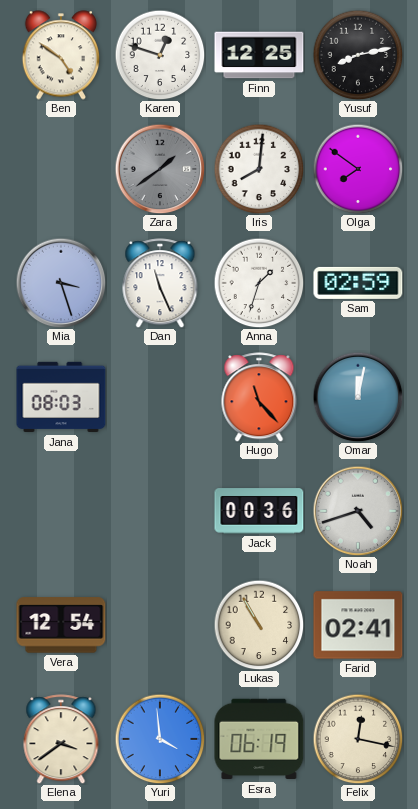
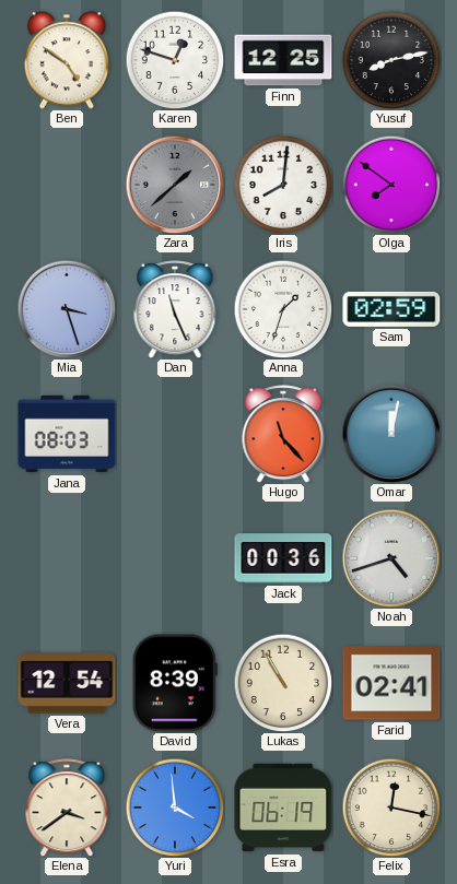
Zara: 1:39 -> 1:38
David: none -> 8:39
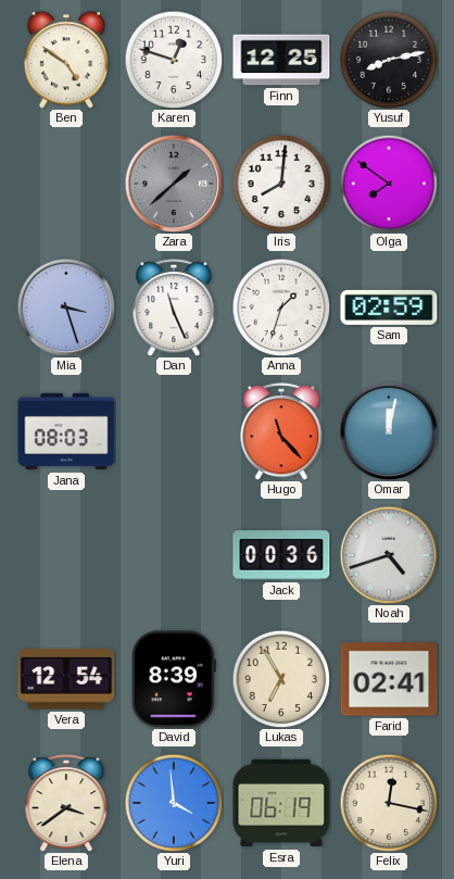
Lukas: 10:55 -> 6:55
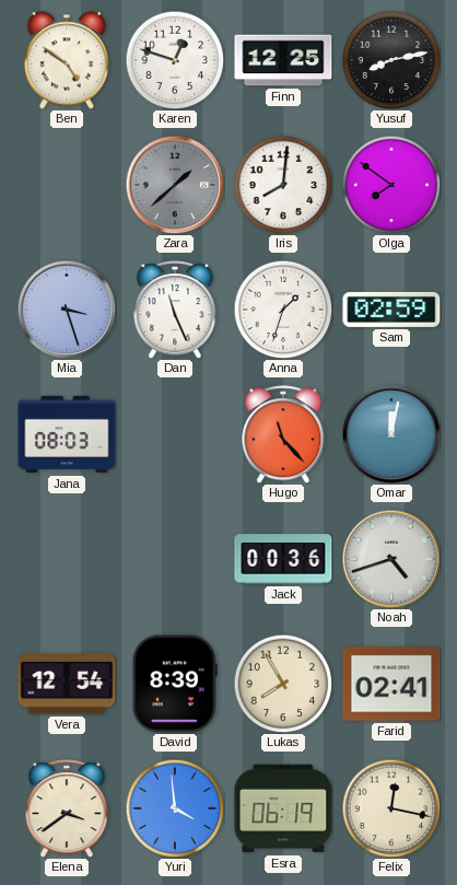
Lukas: 6:55 -> 7:55
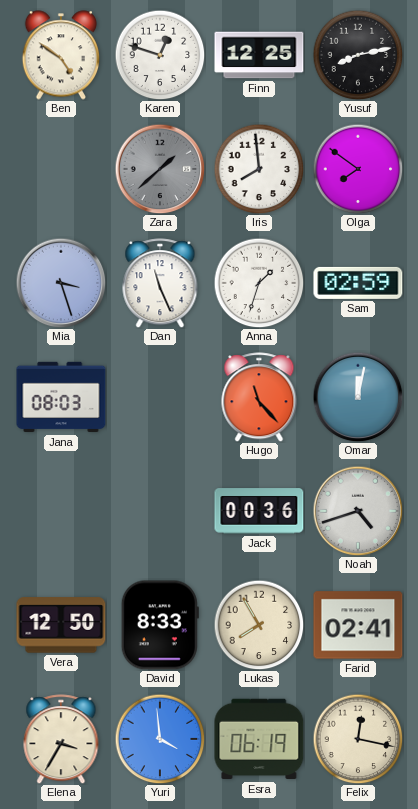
Iris: 8:01 -> 7:59
Vera: 12:54 -> 12:50
David: 8:39 -> 8:33
Elena: 3:39 -> 3:35
